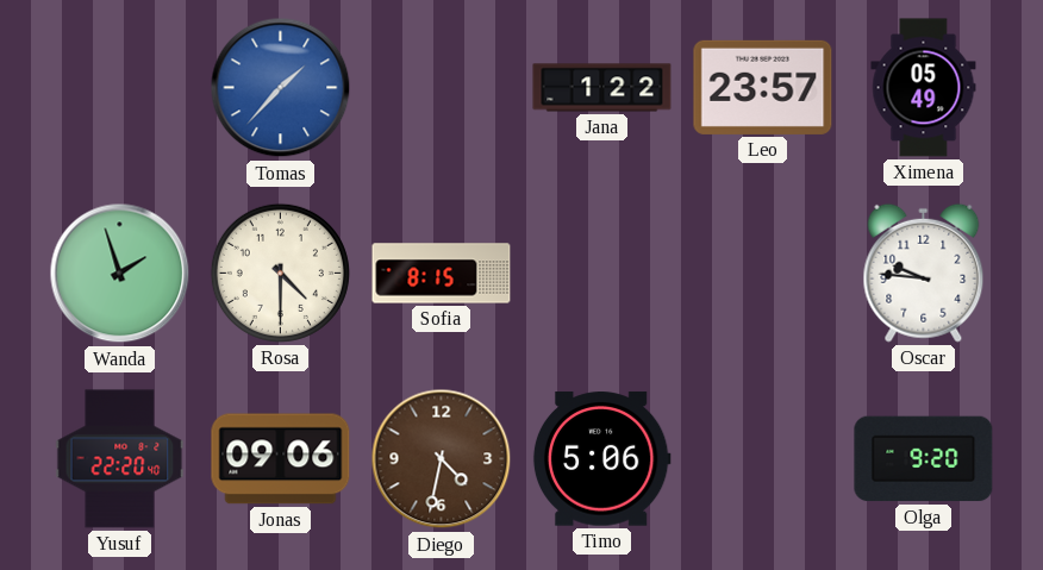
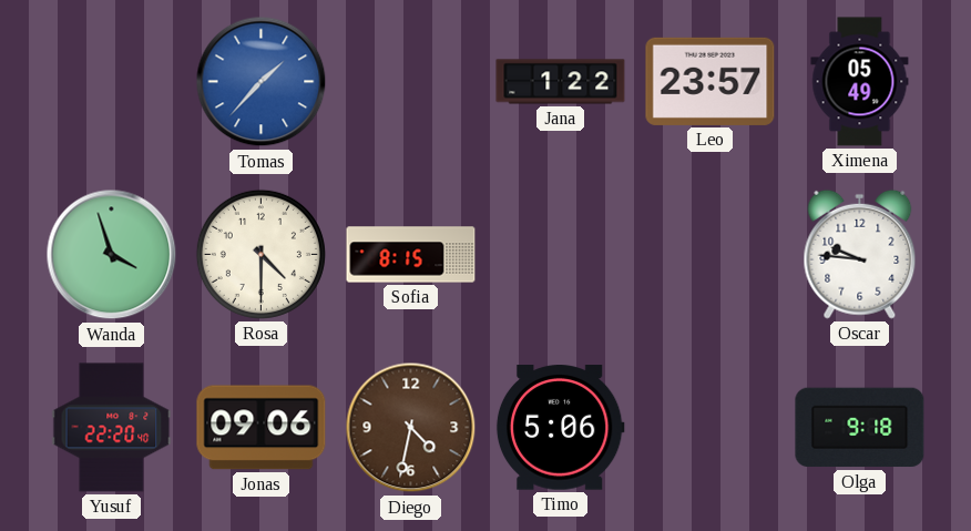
Wanda: 1:57 -> 3:57
Olga: 9:20 -> 9:18
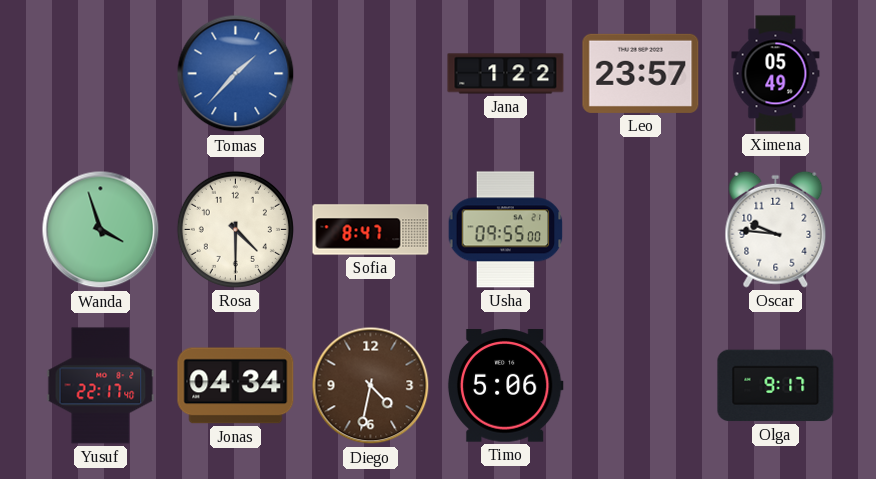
Sofia: 8:15 -> 8:47
Usha: none -> 09:55
Yusuf: 22:20 -> 22:17
Jonas: 09:06 -> 04:34
Olga: 9:18 -> 9:17
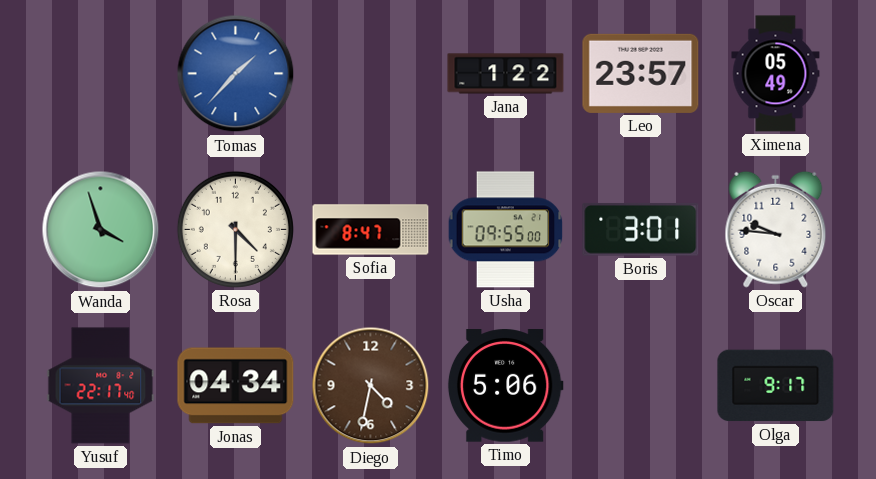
Boris: none -> 3:01
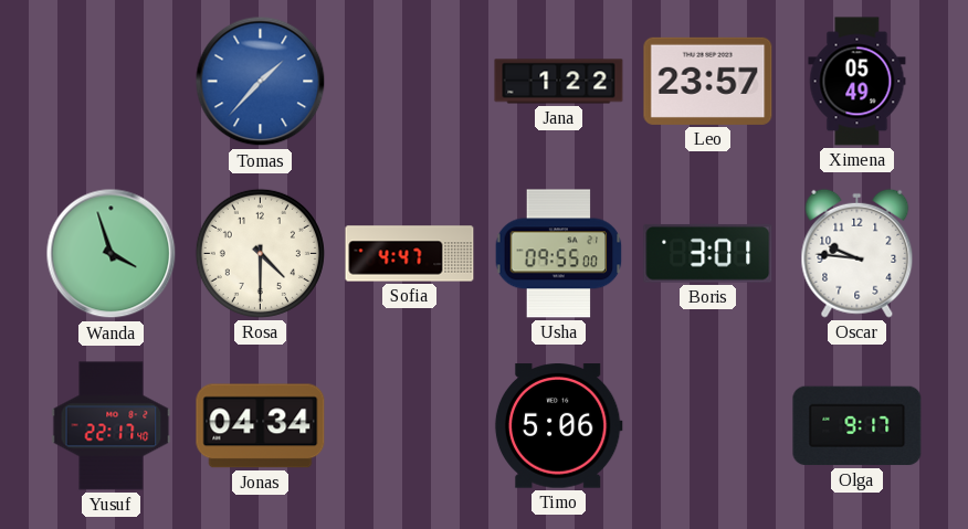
Sofia: 8:47 -> 4:47
Diego: 4:32 -> none
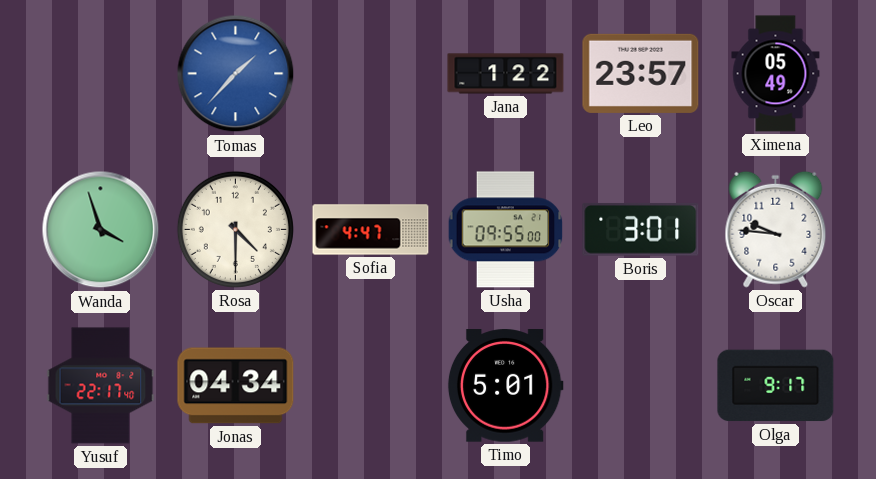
Timo: 5:06 -> 5:01
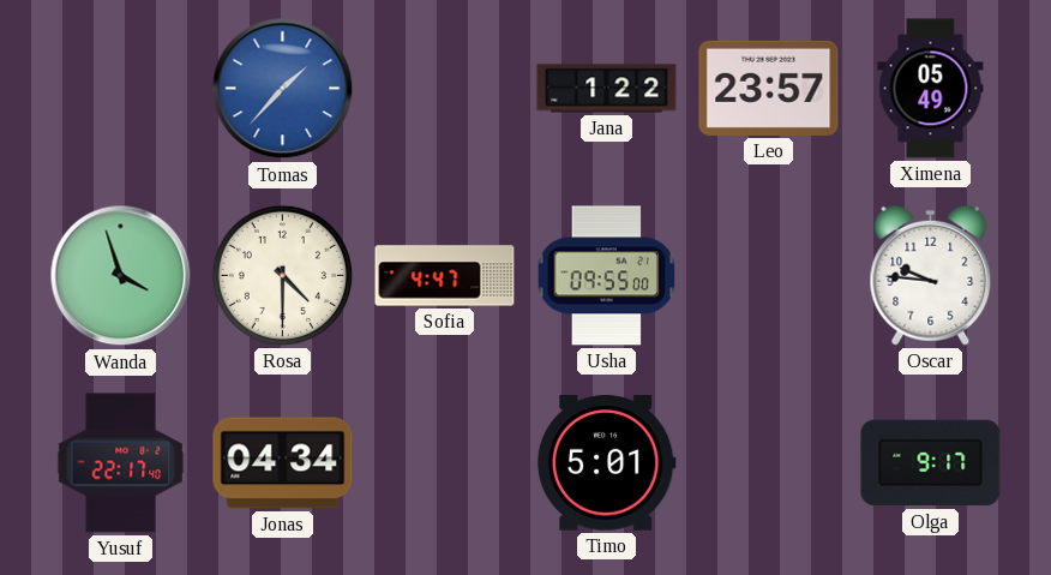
Boris: 3:01 -> none
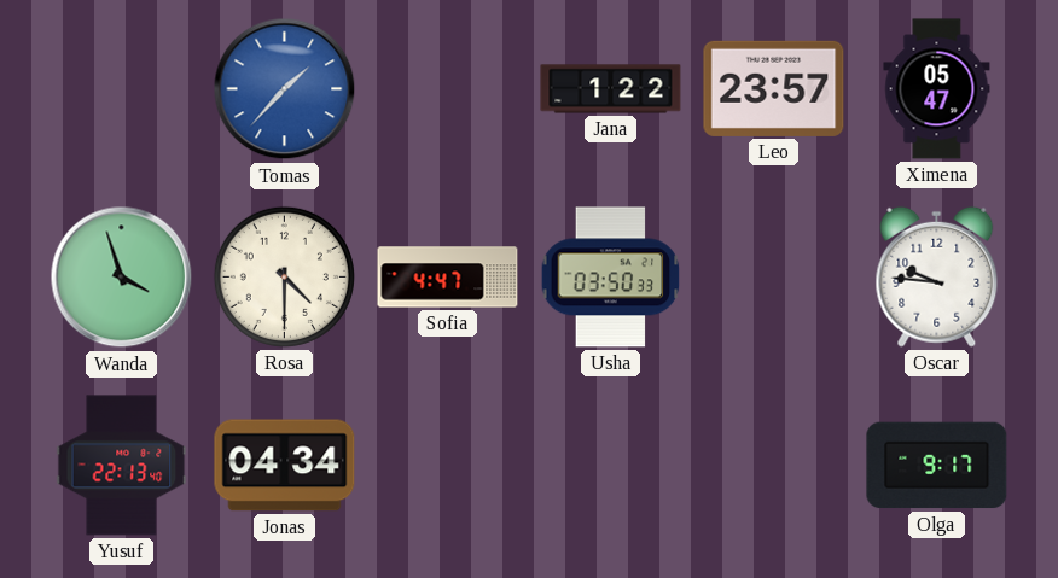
Ximena: 05:49 -> 05:47
Usha: 09:55 -> 03:50
Yusuf: 22:17 -> 22:13
Timo: 5:01 -> none
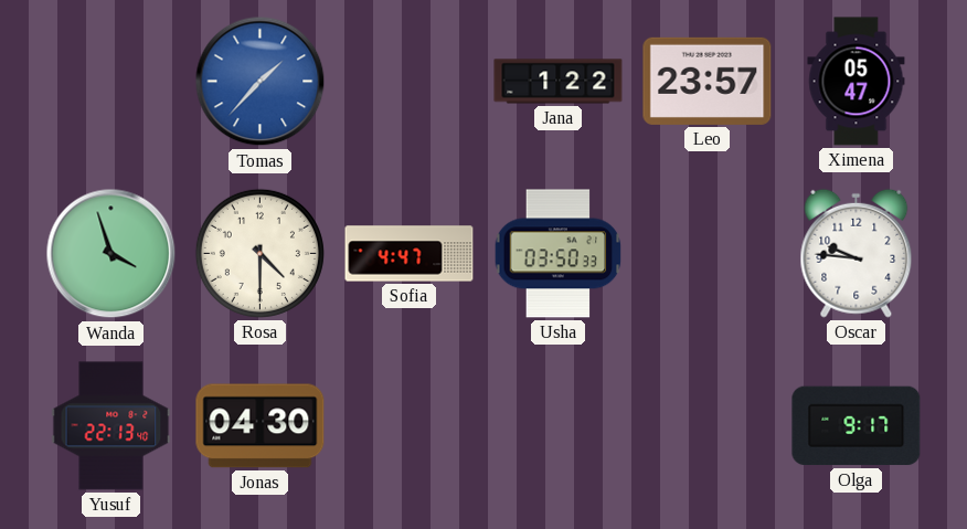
Jonas: 04:34 -> 04:30
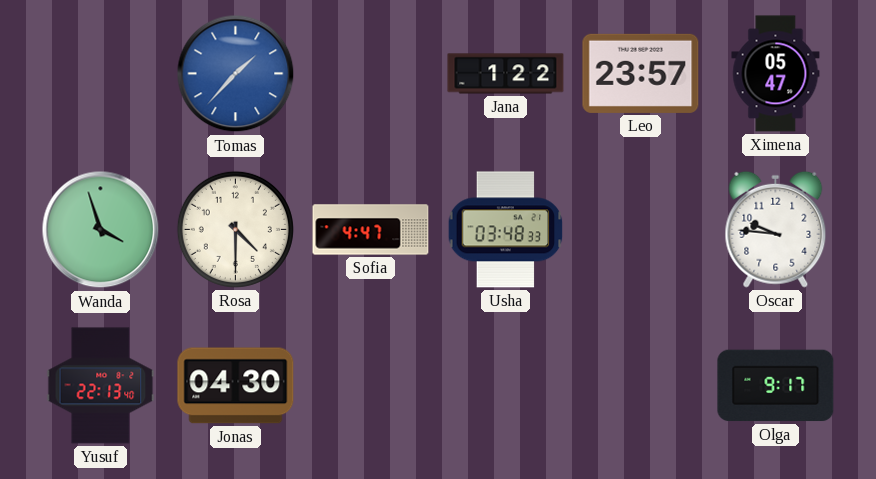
Usha: 03:50 -> 03:48
